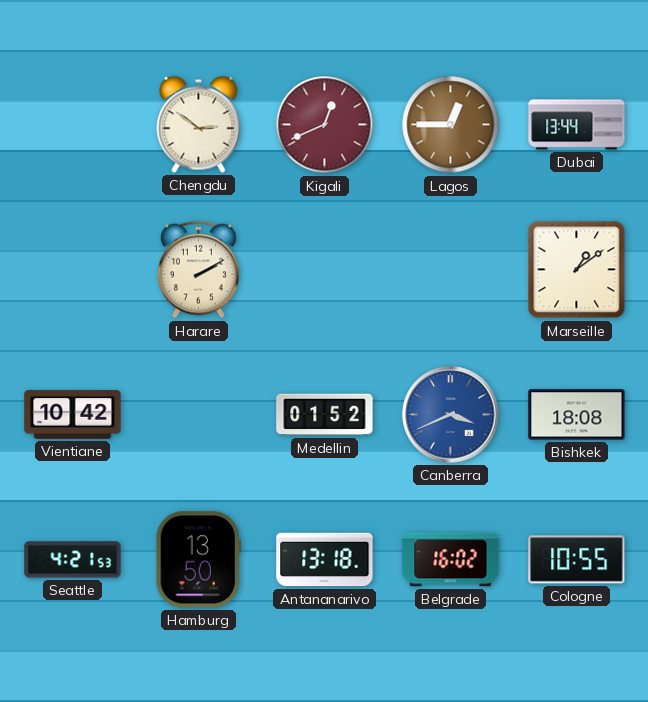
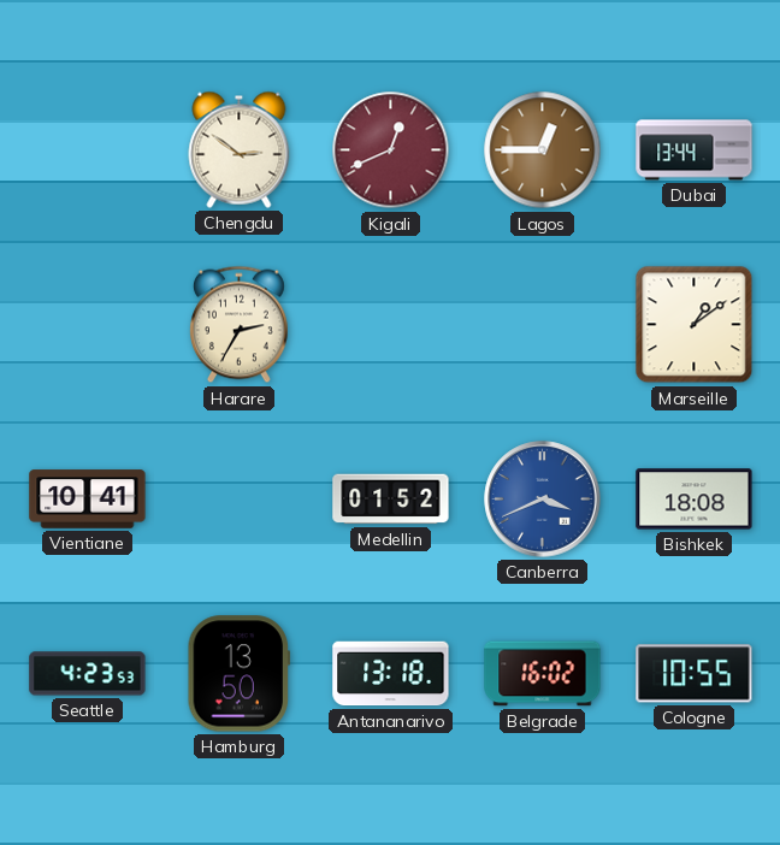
Harare: 2:10 -> 2:35
Vientiane: 10:42 -> 10:41
Seattle: 4:21 -> 4:23
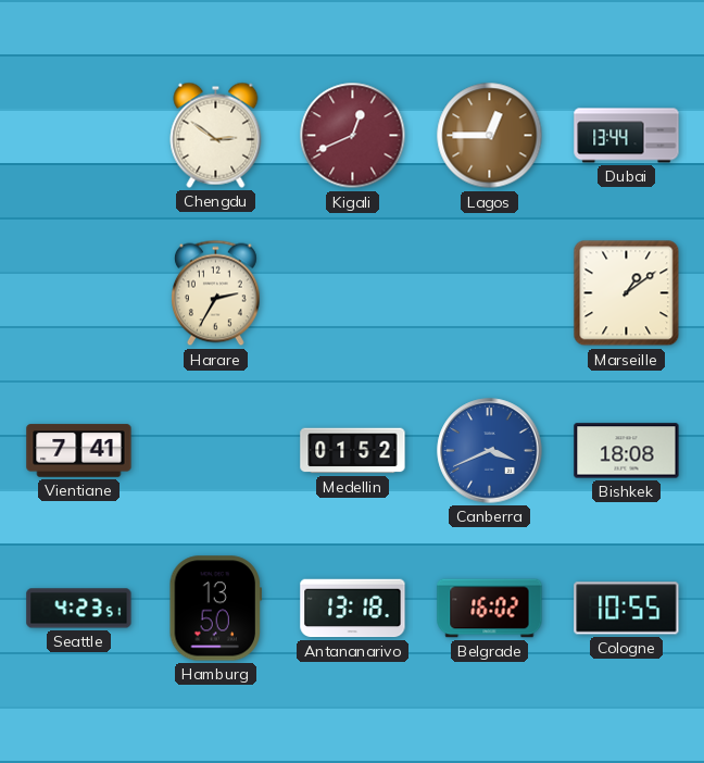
Vientiane: 10:41 -> 7:41
Seattle: 4:23:53 -> 4:23:51
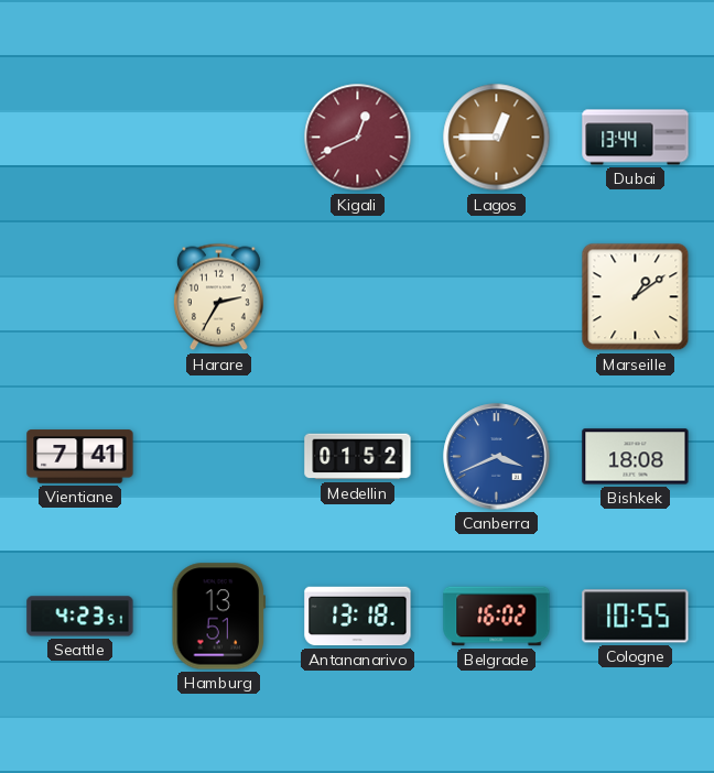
Chengdu: 2:51 -> none
Hamburg: 13:50 -> 13:51
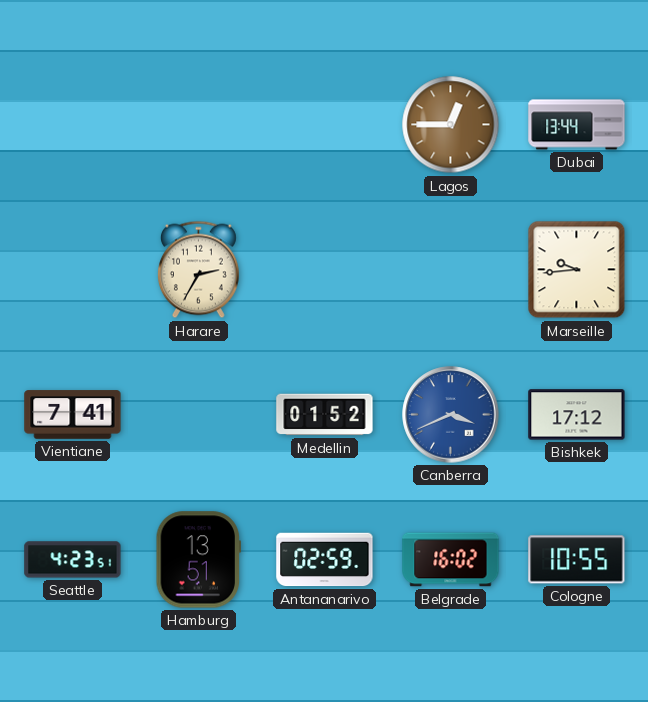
Kigali: 12:41 -> none
Marseille: 1:09 -> 9:44
Bishkek: 18:08 -> 17:12
Antananarivo: 13:18 -> 02:59
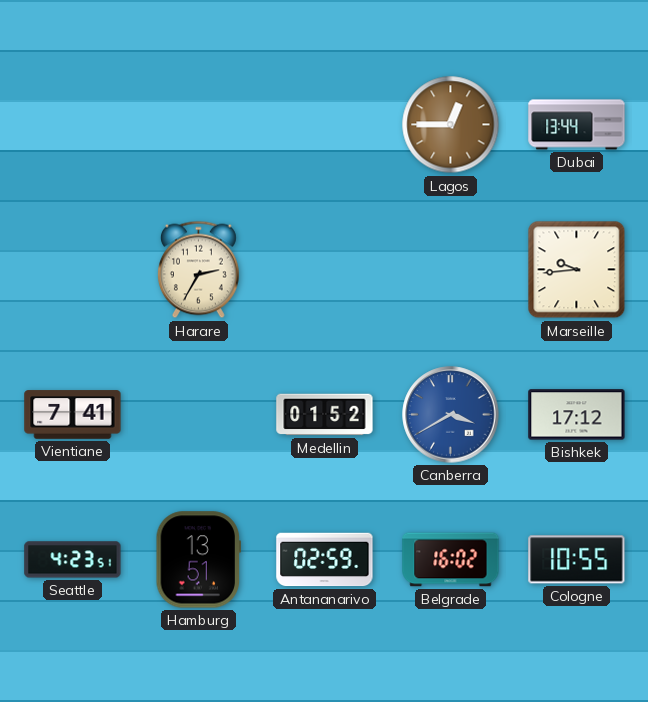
Canberra: 3:41 -> 3:40
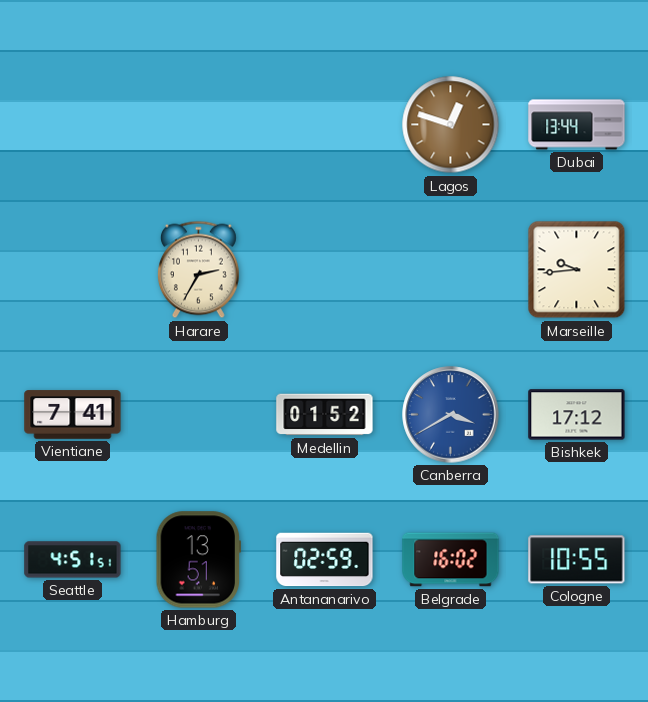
Lagos: 12:45 -> 12:48
Seattle: 4:23 -> 4:51
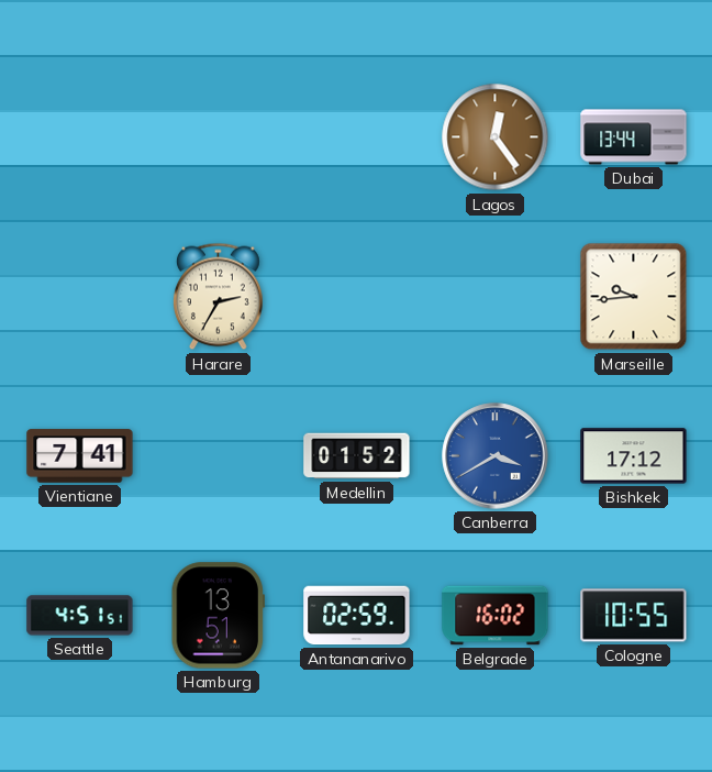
Lagos: 12:48 -> 12:24
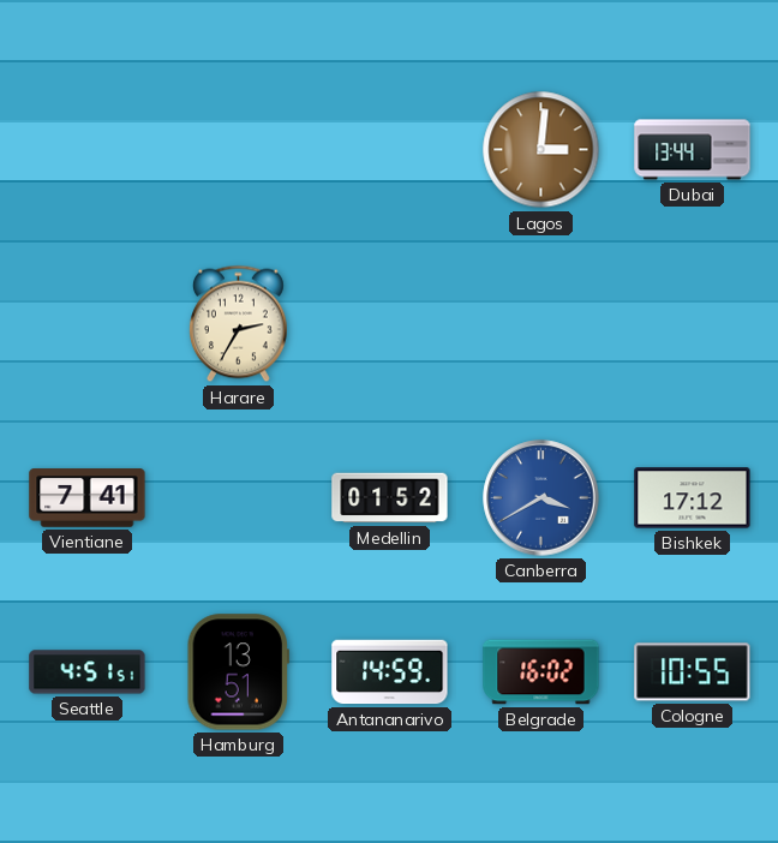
Lagos: 12:24 -> 3:01
Marseille: 9:44 -> none
Antananarivo: 02:59 -> 14:59
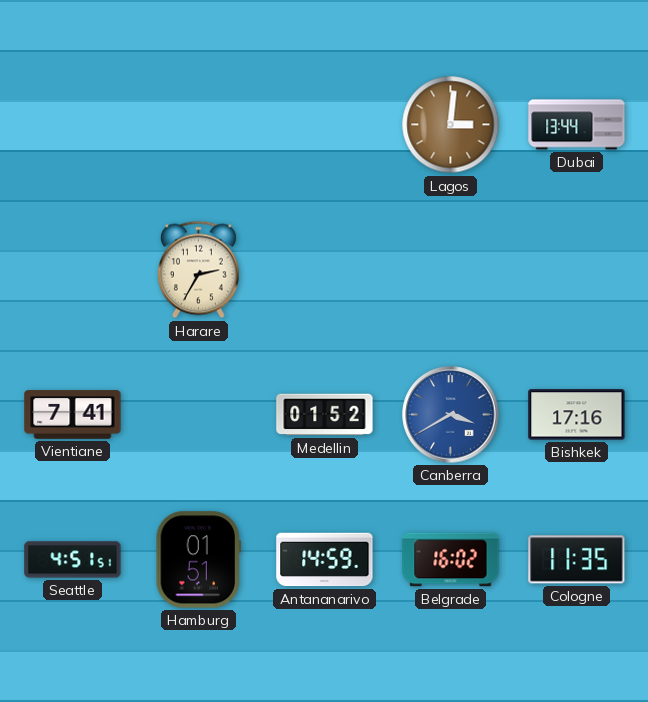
Bishkek: 17:12 -> 17:16
Hamburg: 13:51 -> 01:51
Cologne: 10:55 -> 11:35
